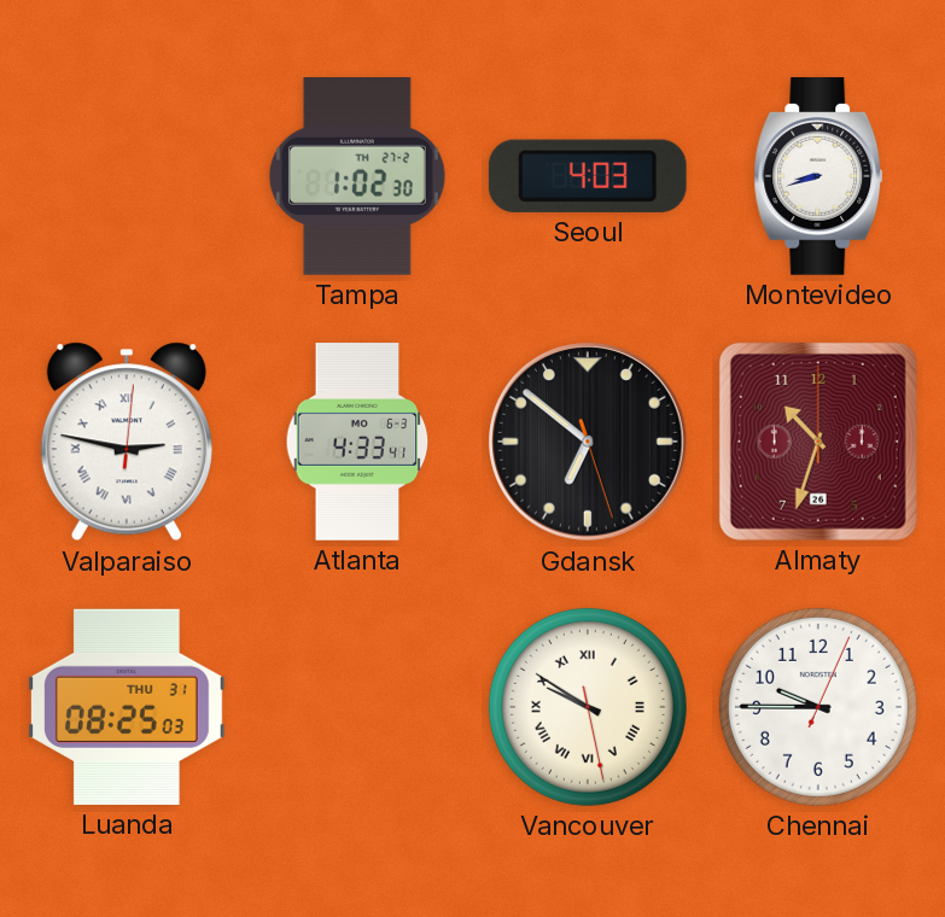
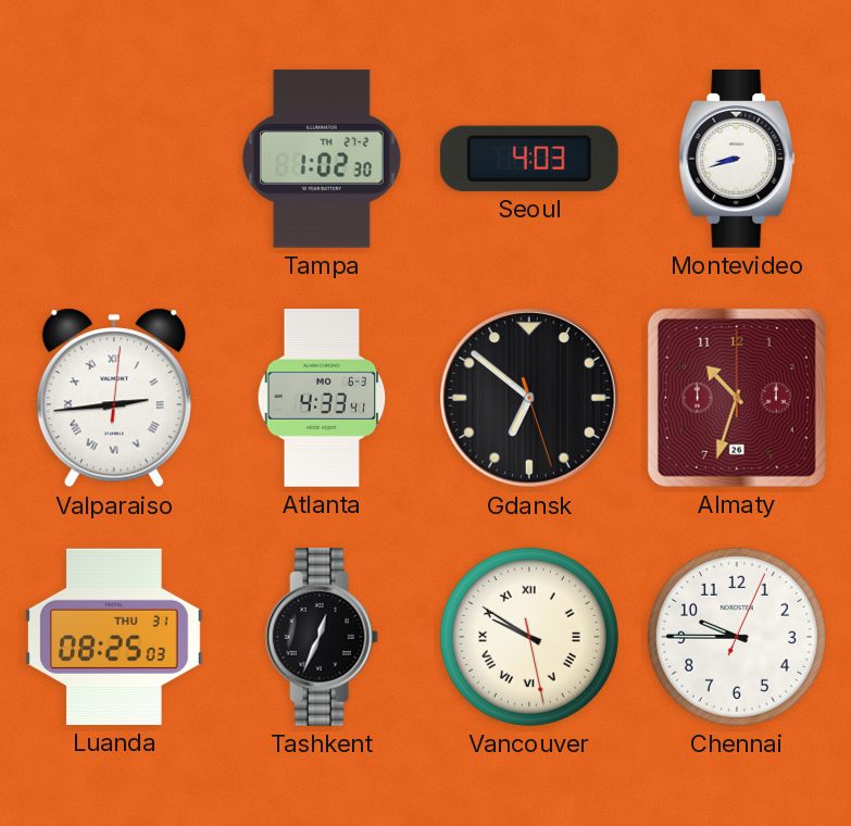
Valparaiso: 2:47 -> 2:44
Tashkent: none -> 12:34
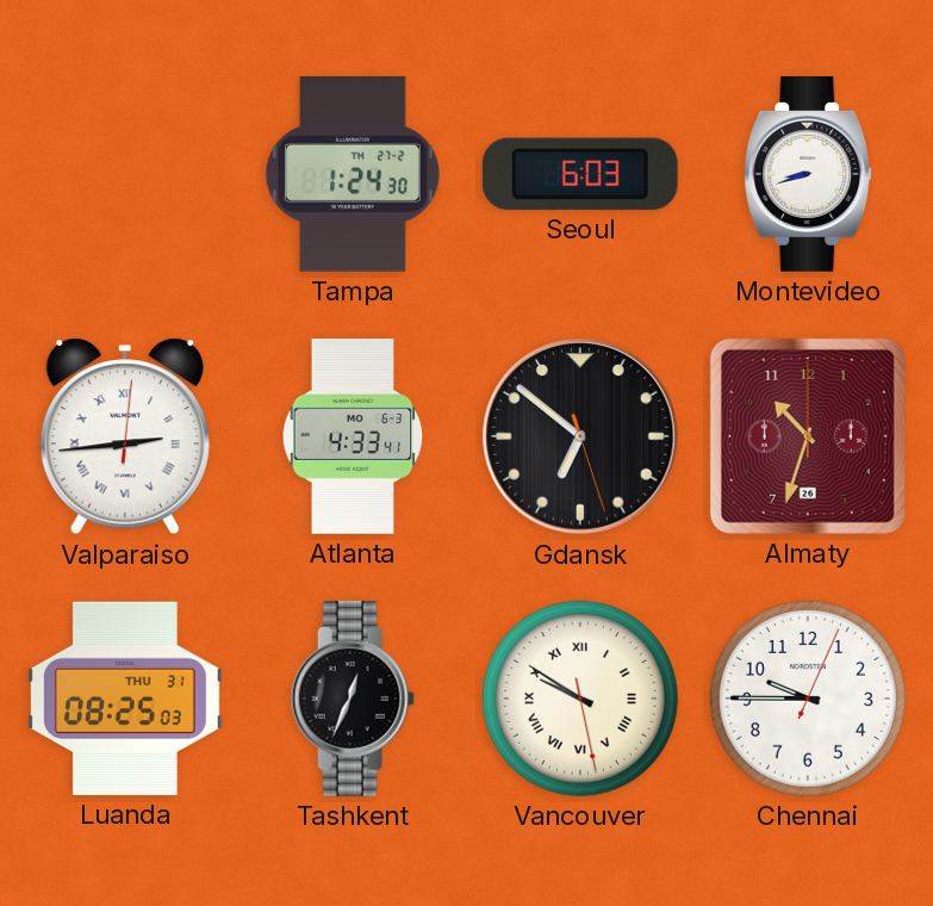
Tampa: 1:02 -> 1:24
Seoul: 4:03 -> 6:03
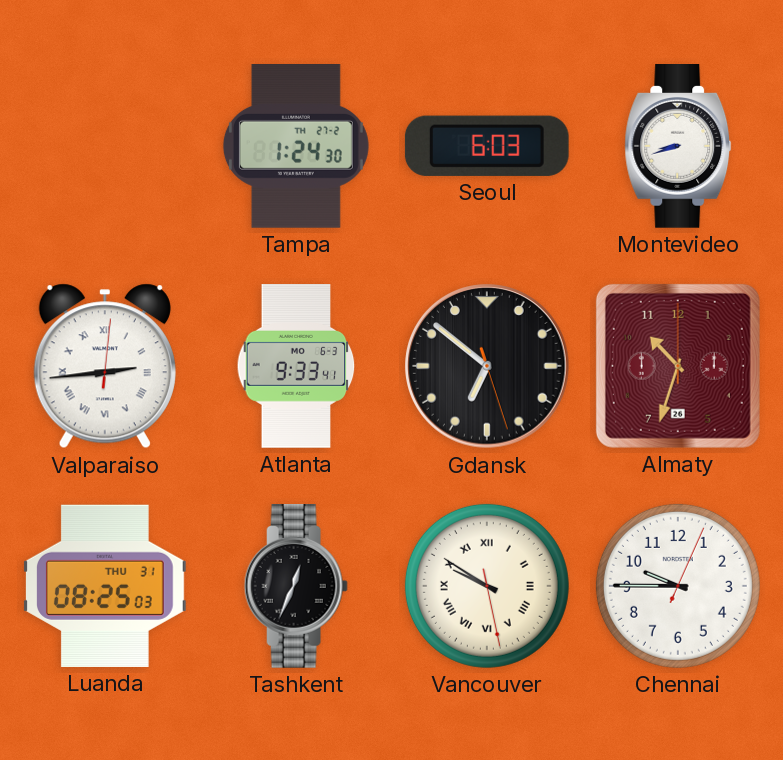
Atlanta: 4:33 -> 9:33
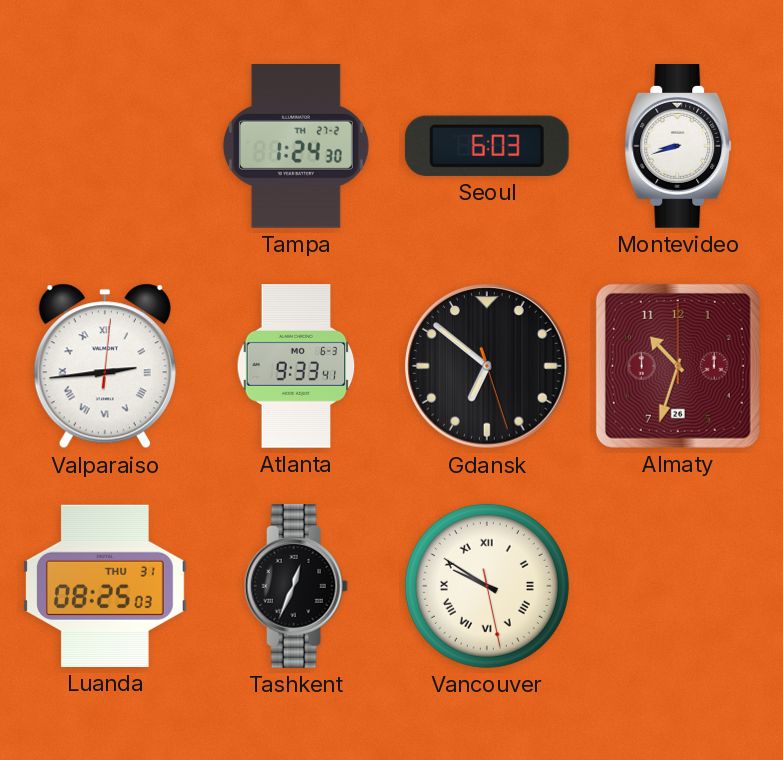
Chennai: 9:45 -> none
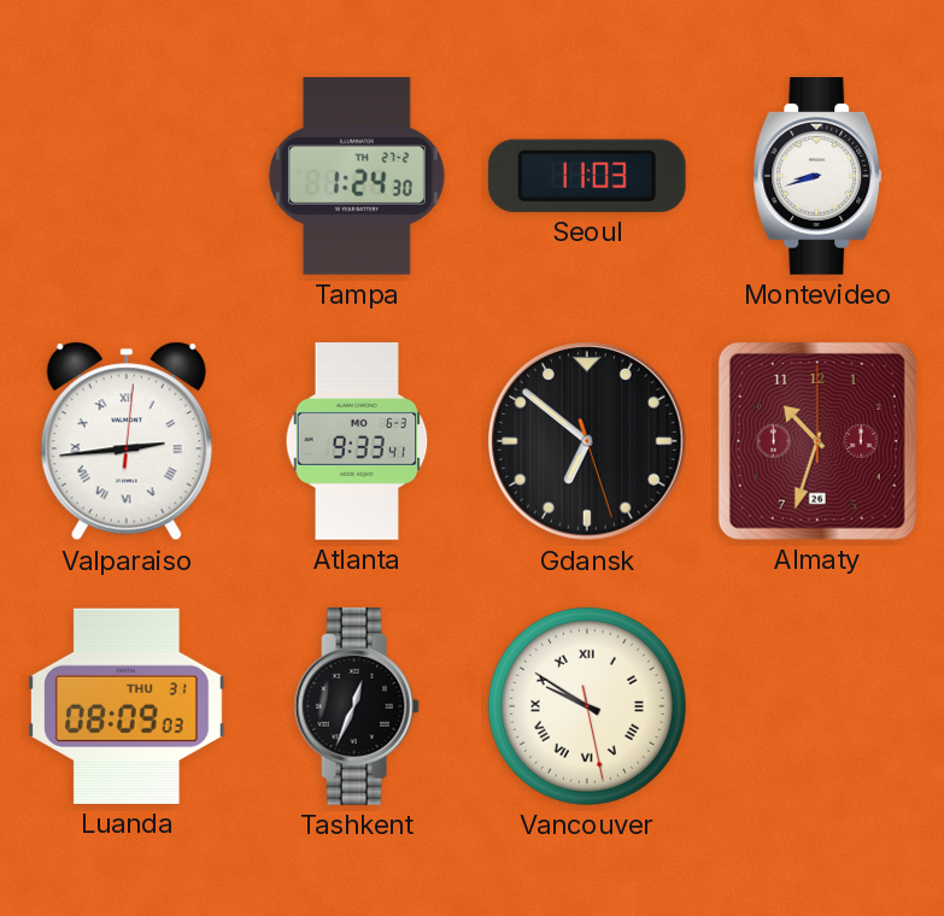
Seoul: 6:03 -> 11:03
Luanda: 08:25 -> 08:09
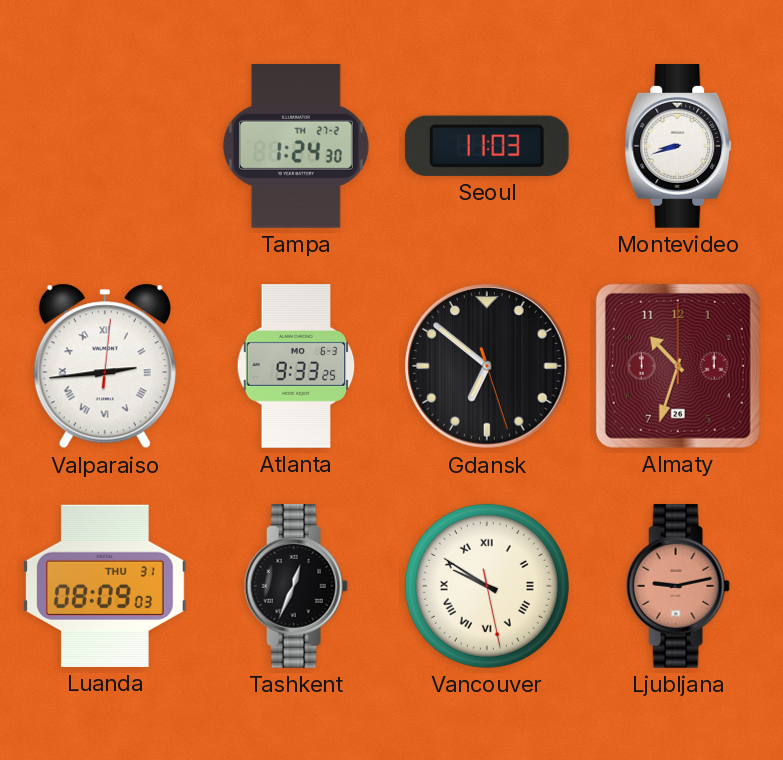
Atlanta: 9:33:41 -> 9:33:25
Ljubljana: none -> 9:13
